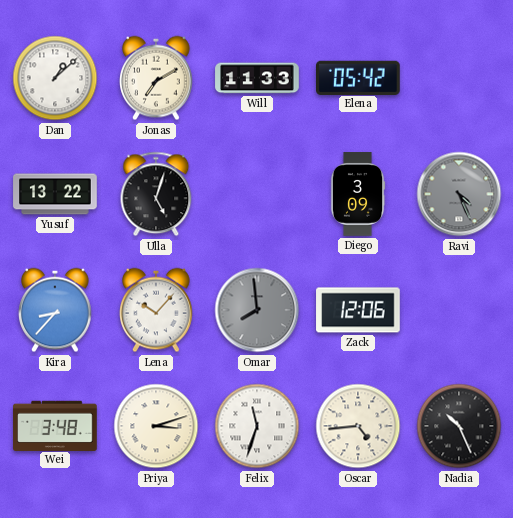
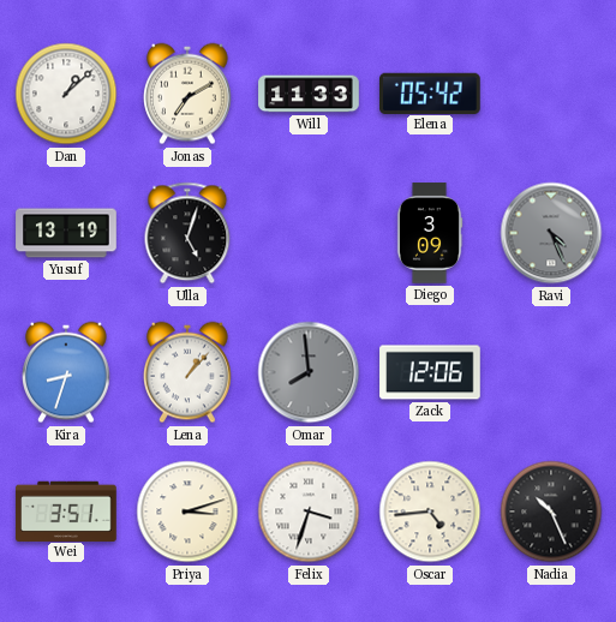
Yusuf: 13:22 -> 13:19
Kira: 8:37 -> 8:33
Lena: 10:07 -> 1:07
Wei: 3:48 -> 3:51
Felix: 11:33 -> 3:33
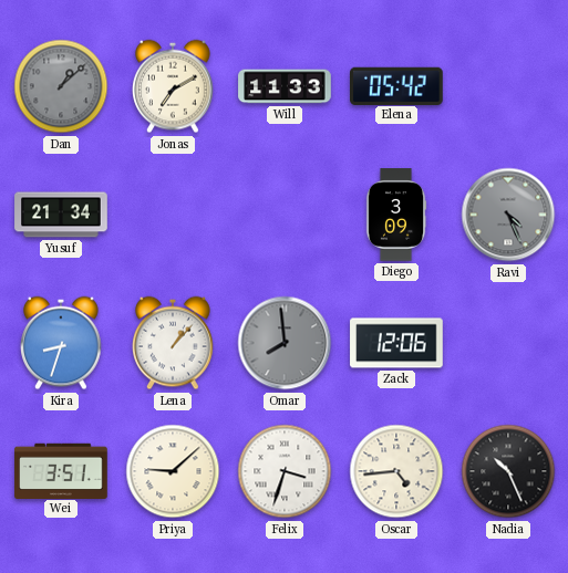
Dan dial: white -> grey
Yusuf: 13:19 -> 21:34
Ulla: 5:03 -> none
Priya: 3:12 -> 9:08
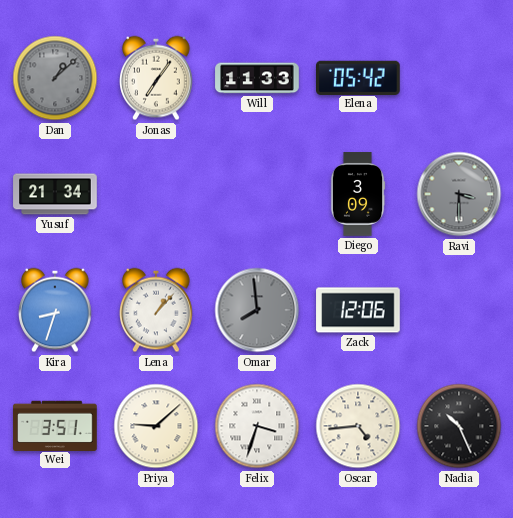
Jonas: 7:10 -> 7:06
Ravi: 4:26 -> 3:30
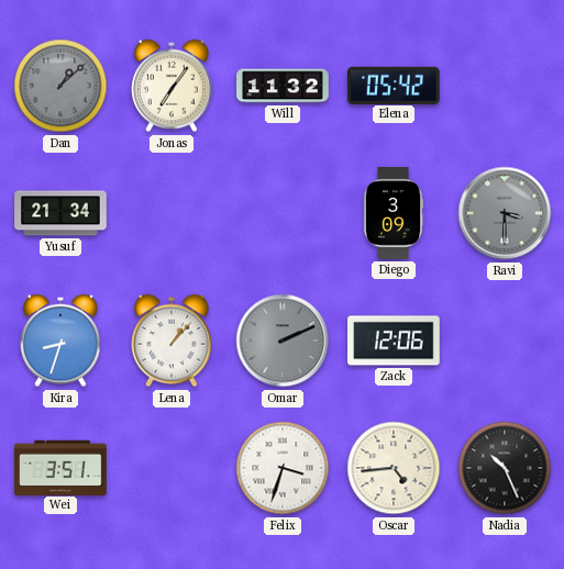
Will: 11:33 -> 11:32
Omar: 7:59 -> 2:11
Priya: 9:08 -> none
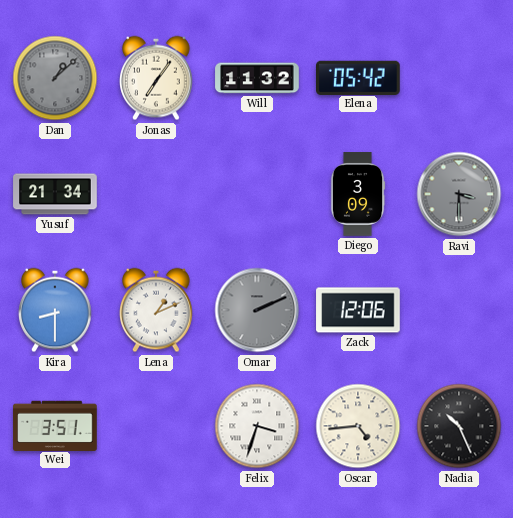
Kira: 8:33 -> 8:30
Lena: 1:07 -> 1:11
